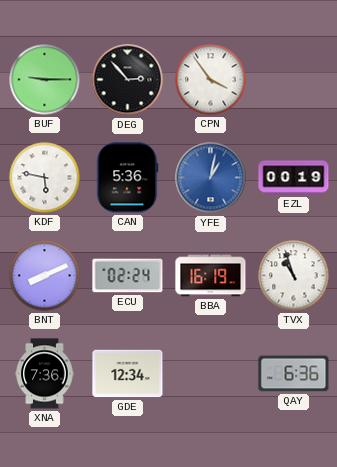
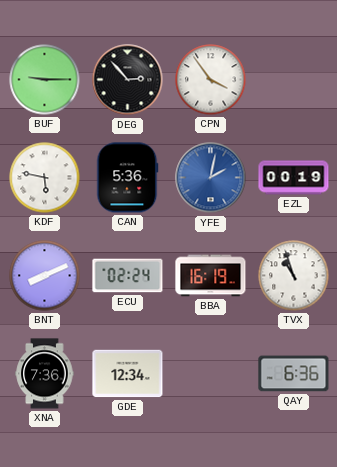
YFE: 1:02 -> 2:02
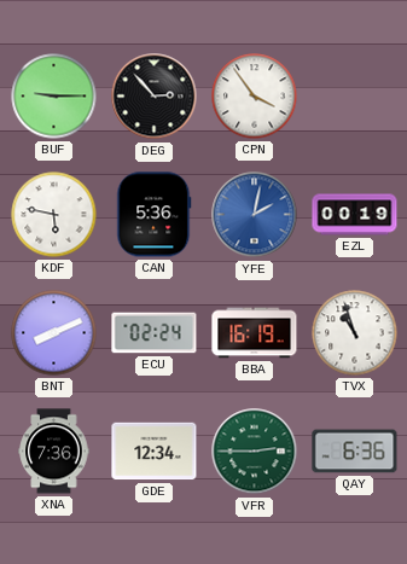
VFR: none -> 2:45
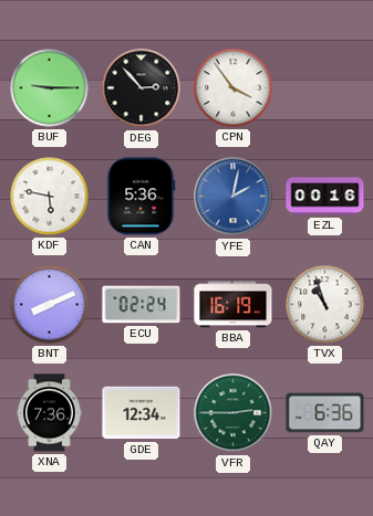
EZL: 00:19 -> 00:16
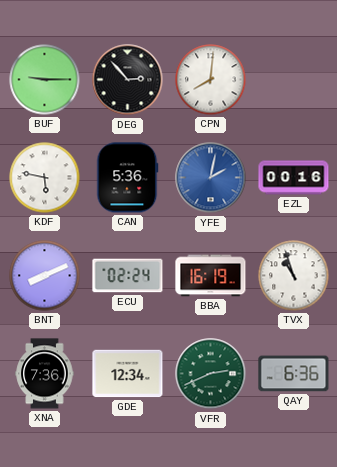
CPN: 3:54 -> 8:01
VFR: 2:45 -> 2:41
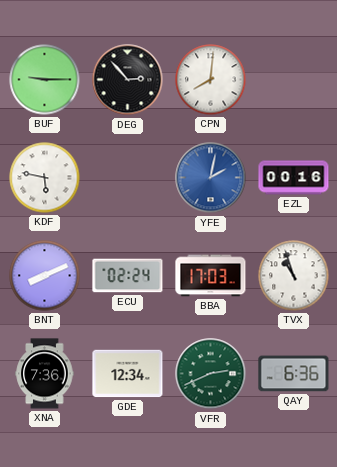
CAN: 5:36 -> none
BBA: 16:19 -> 17:03
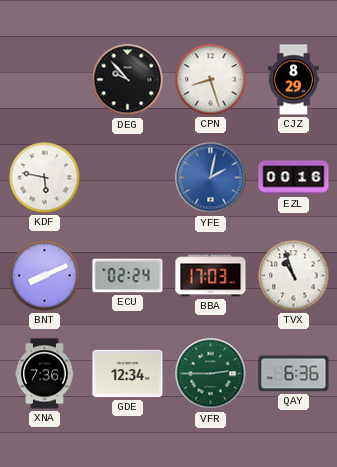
BUF: 9:15 -> none
DEG: 2:53 -> 9:53
CPN: 8:01 -> 8:27
CJZ: none -> 8:29
VFR: 2:41 -> 2:45
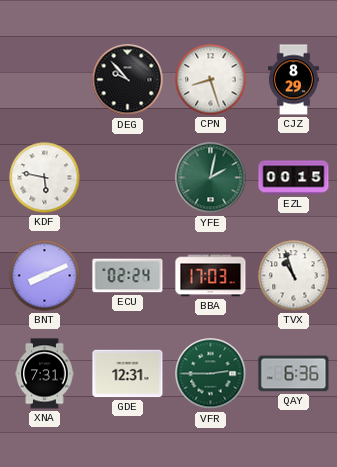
YFE dial: blue -> green
EZL: 00:16 -> 00:15
XNA: 7:36 -> 7:31
GDE: 12:34 -> 12:31
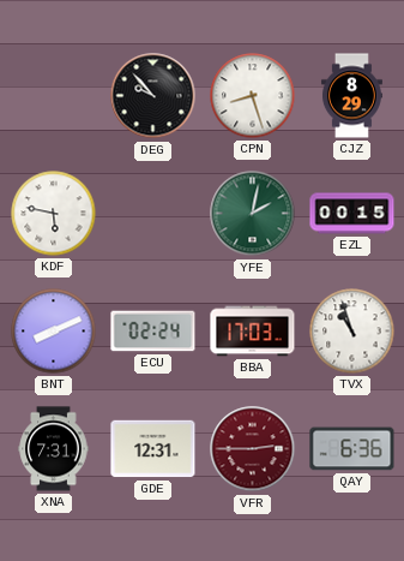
VFR dial: green -> burgundy
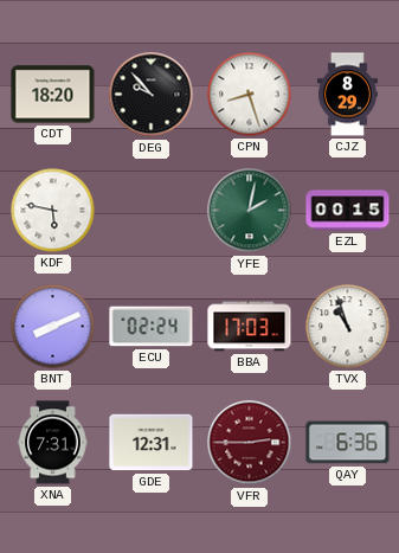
CDT: none -> 18:20
